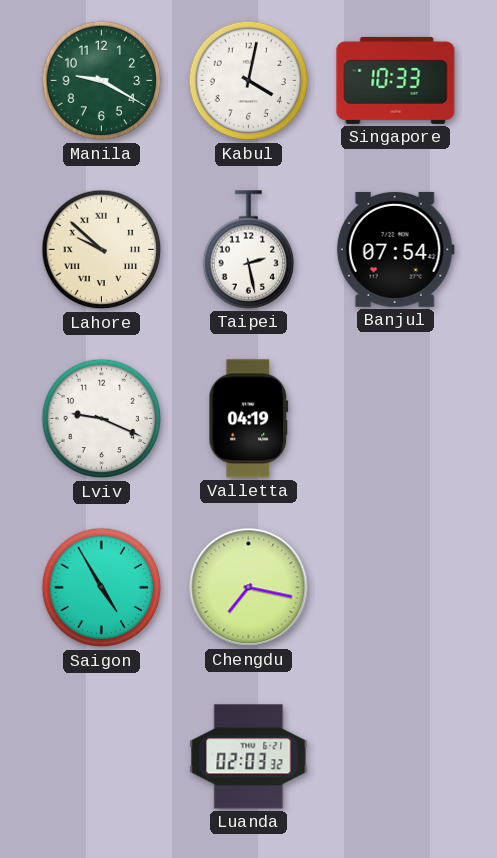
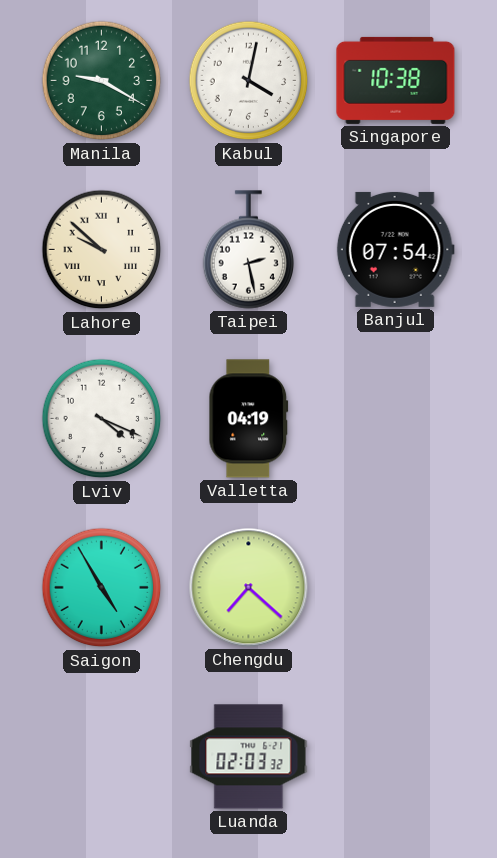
Singapore: 10:33 -> 10:38
Lviv: 9:19 -> 4:19
Chengdu: 7:17 -> 7:22
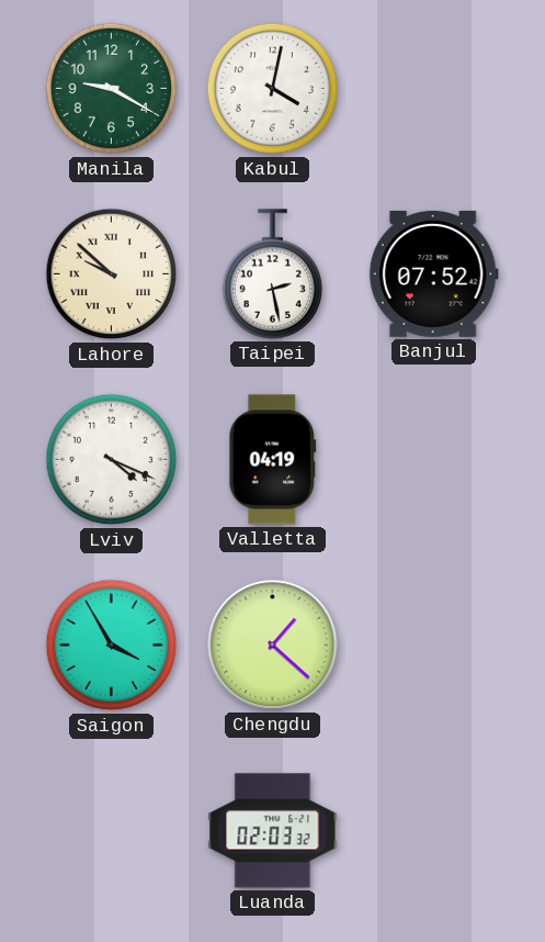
Singapore: 10:38 -> none
Banjul: 07:54 -> 07:52
Saigon: 4:55 -> 3:55
Chengdu: 7:22 -> 1:22
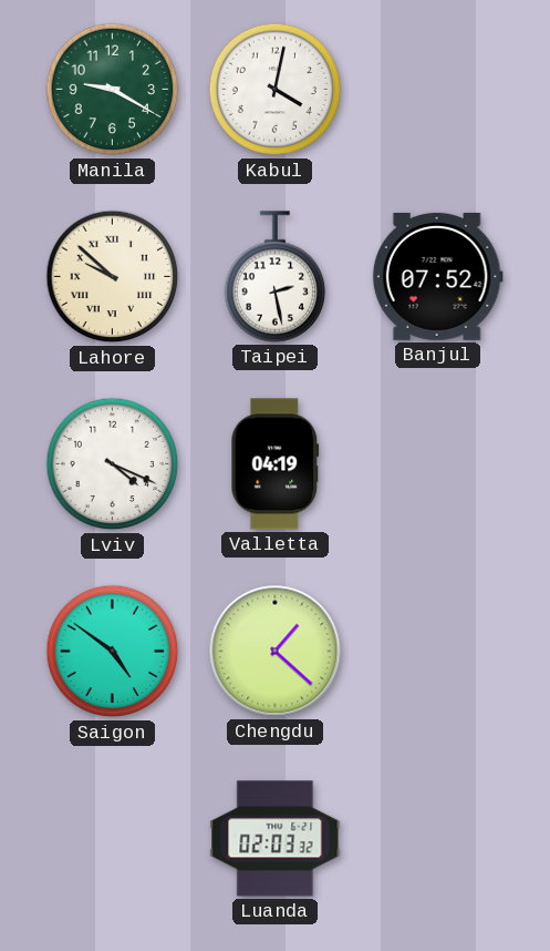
Saigon: 3:55 -> 4:51
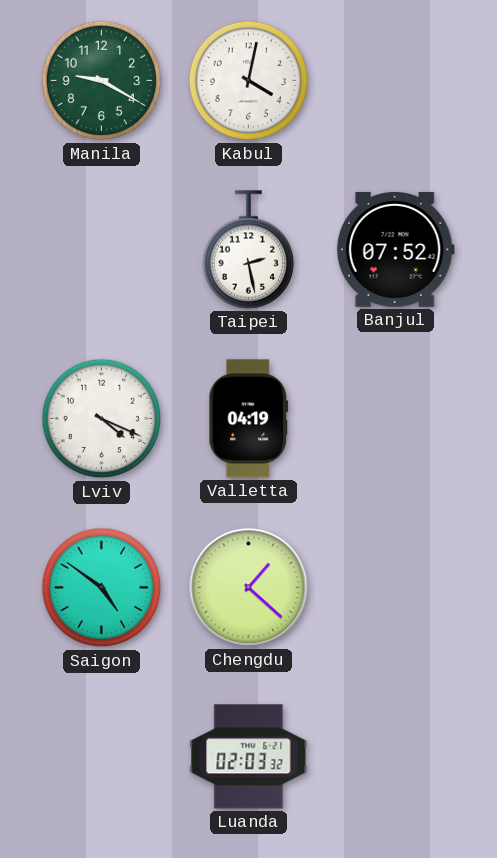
Lahore: 9:52 -> none
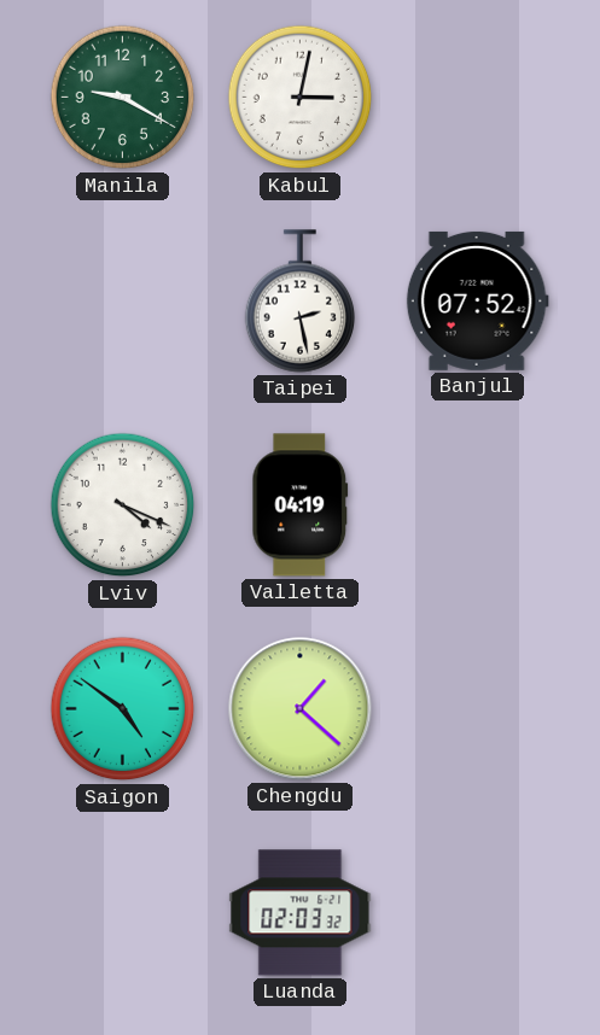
Kabul: 4:02 -> 3:02
